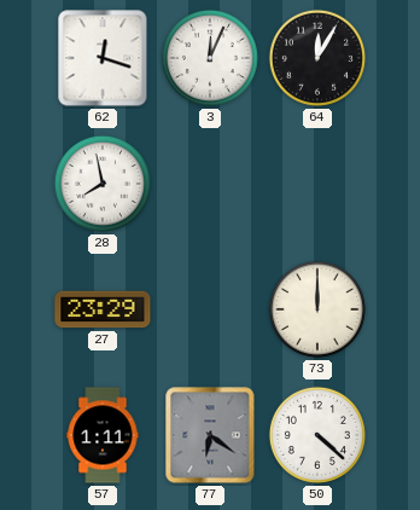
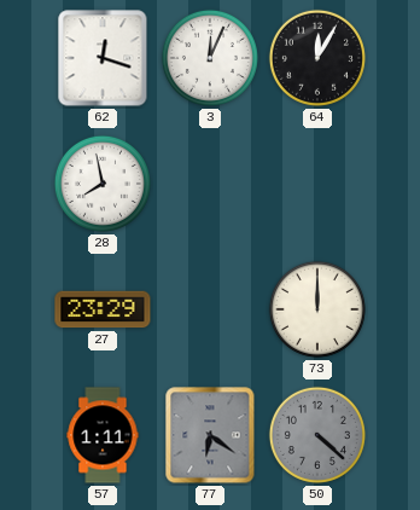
50 dial: white -> grey
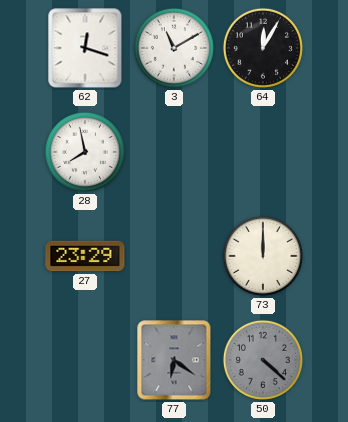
3: 12:04 -> 11:10
57: 1:11 -> none
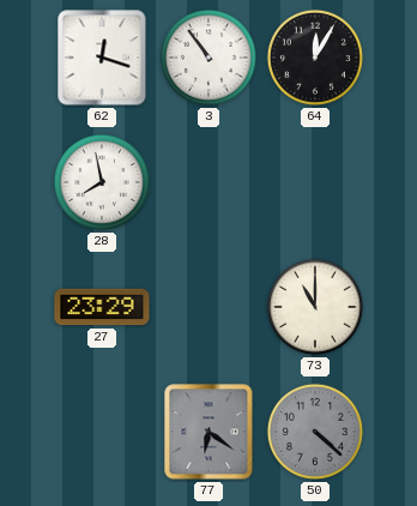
3: 11:10 -> 10:54
73: 12:00 -> 11:00
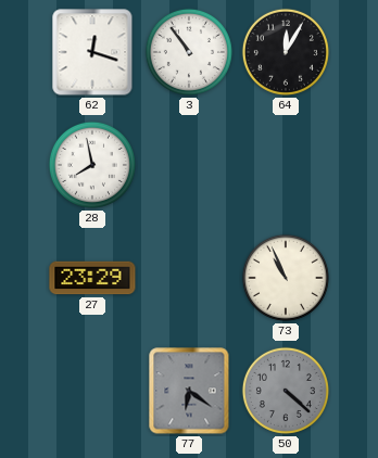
73: 11:00 -> 10:56
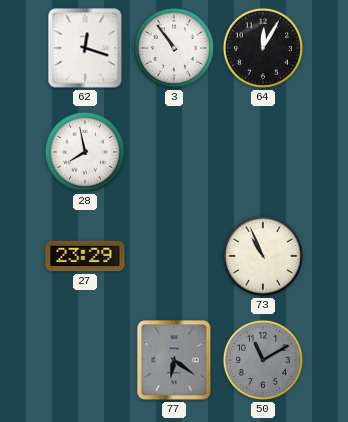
50: 4:22 -> 11:10
